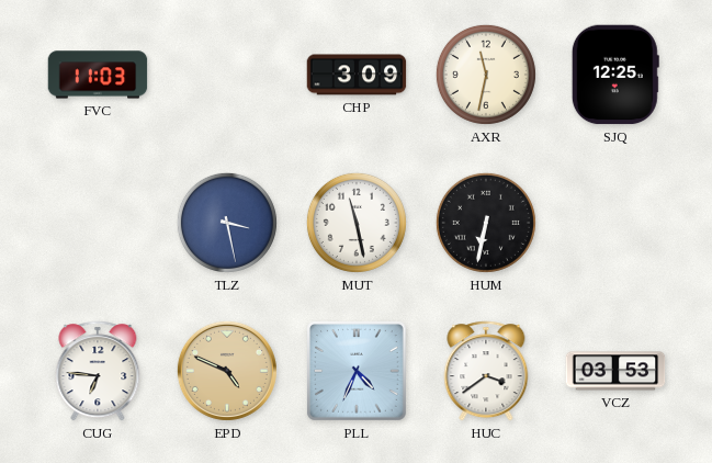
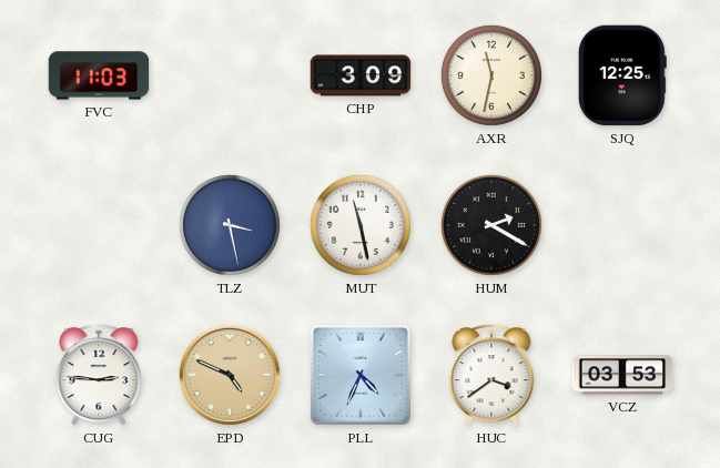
HUM: 6:32 -> 2:20
CUG: 6:46 -> 2:46
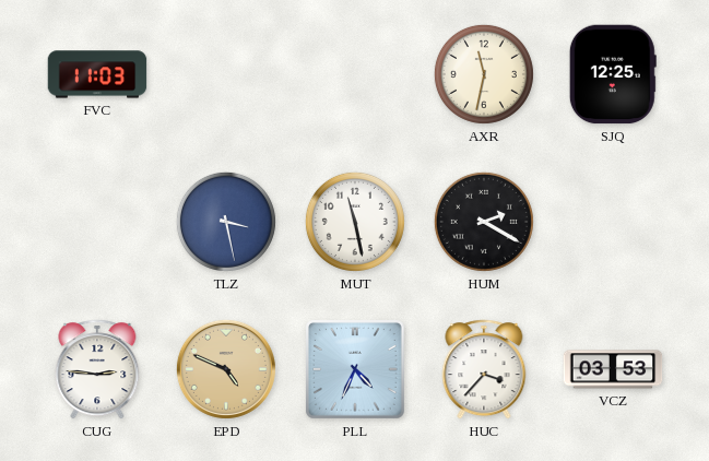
CHP: 3:09 -> none
HUC: 3:39 -> 3:37
